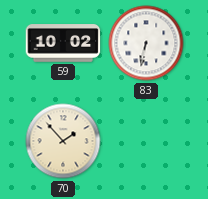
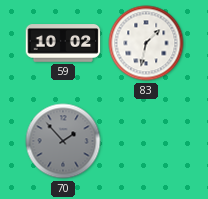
83: 6:32 -> 1:32
70 dial: cream -> grey
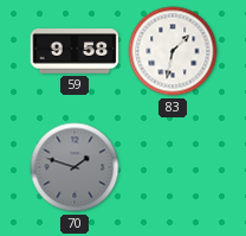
59: 10:02 -> 9:58
70: 1:53 -> 1:48
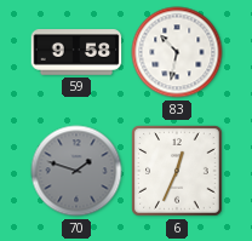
83: 1:32 -> 10:32
6: none -> 12:34
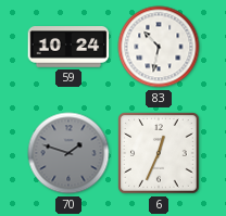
59: 9:58 -> 10:24
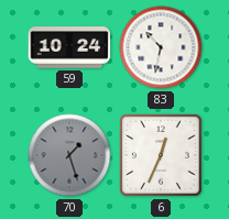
70: 1:48 -> 1:27
